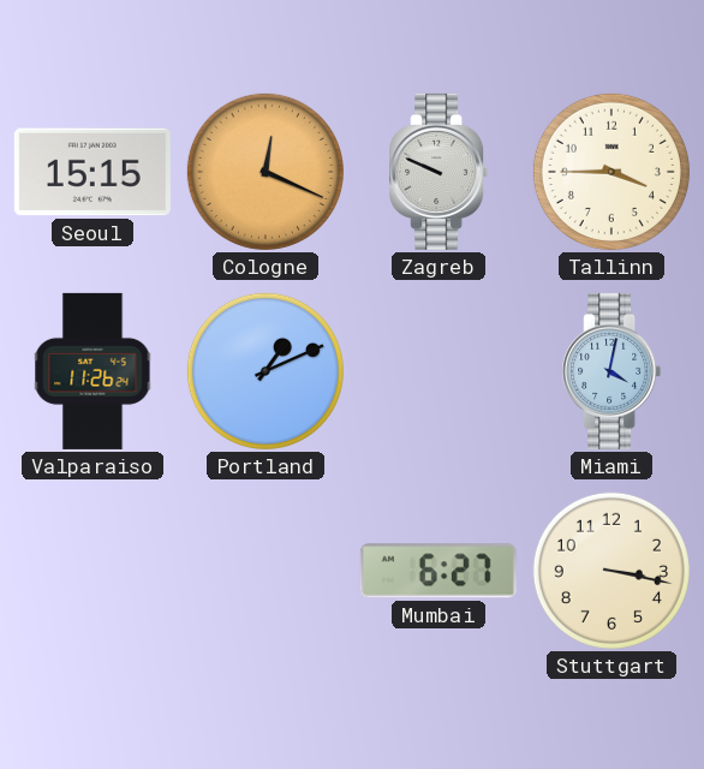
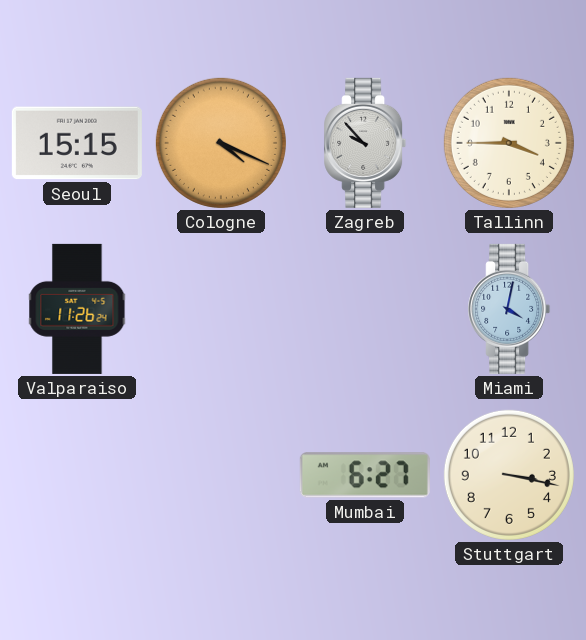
Cologne: 12:19 -> 4:19
Zagreb: 9:49 -> 9:53
Portland: 1:11 -> none
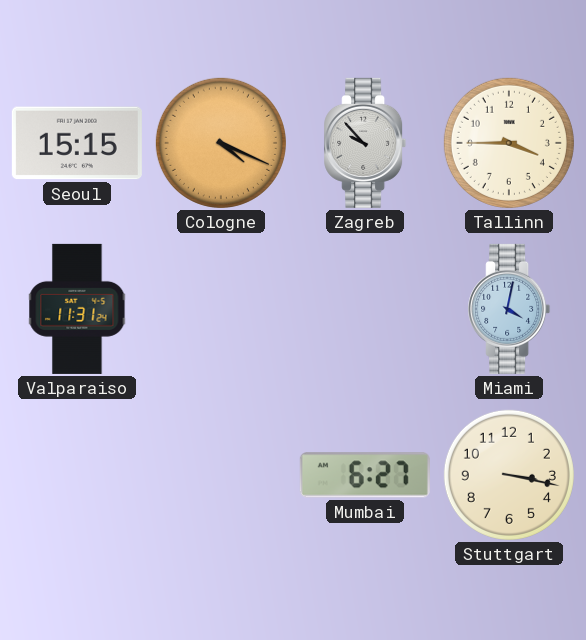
Valparaiso: 11:26 -> 11:31
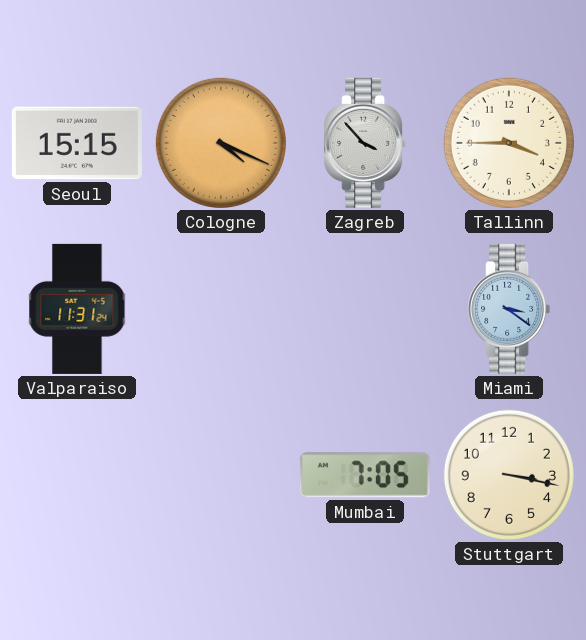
Zagreb: 9:53 -> 3:53
Miami: 4:02 -> 3:21
Mumbai: 6:27 -> 7:05
